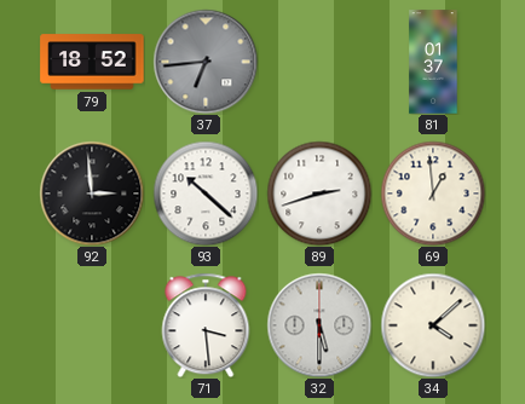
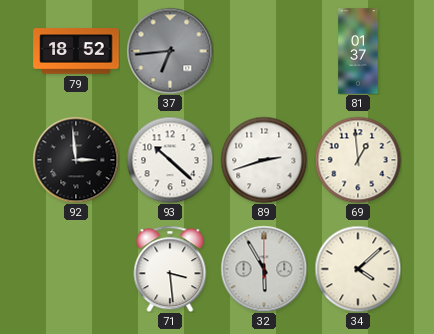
32: 5:30 -> 5:55
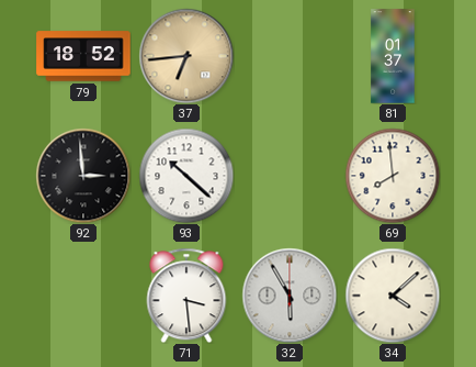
37 dial: grey -> champagne
89: 2:42 -> none
69: 12:59 -> 7:59
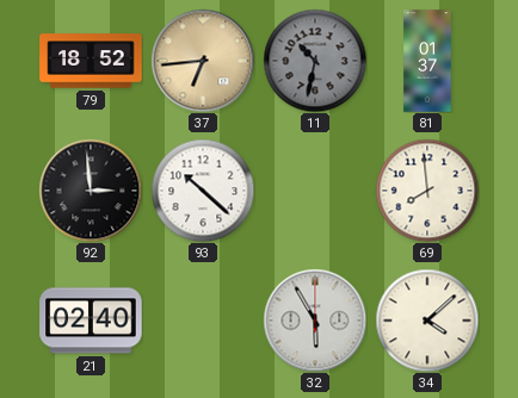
11: none -> 10:32
21: none -> 02:40
71: 3:29 -> none
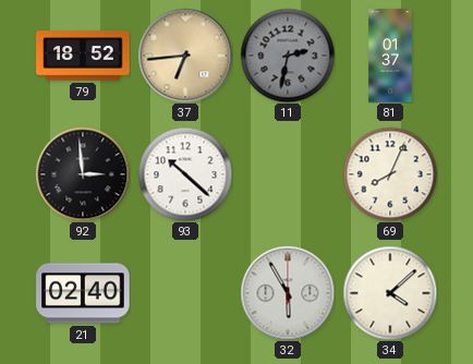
11: 10:32 -> 2:32
69: 7:59 -> 8:04
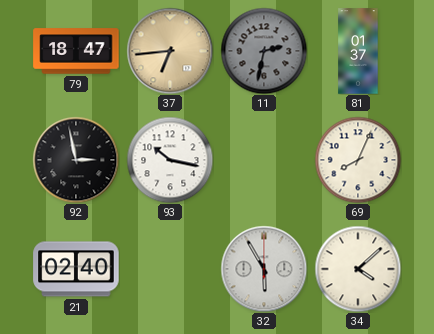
79: 18:52 -> 18:47
92: 2:59 -> 2:58
93: 10:22 -> 10:17
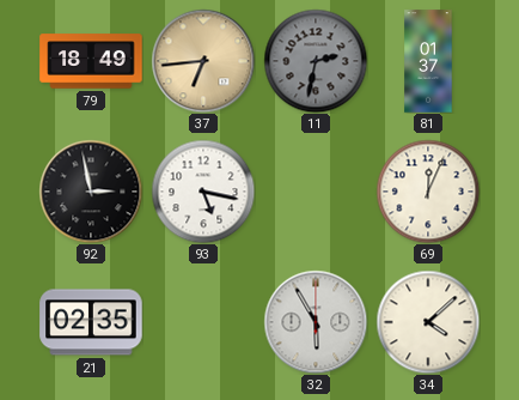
79: 18:47 -> 18:49
93: 10:17 -> 5:17
69: 8:04 -> 12:04
21: 02:40 -> 02:35
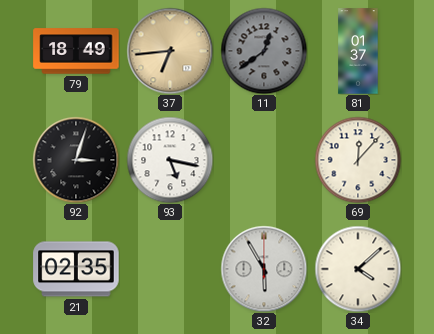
11: 2:32 -> 12:39
92: 2:58 -> 3:03
69: 12:04 -> 12:07
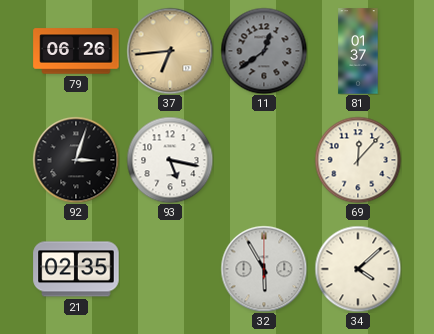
79: 18:49 -> 06:26
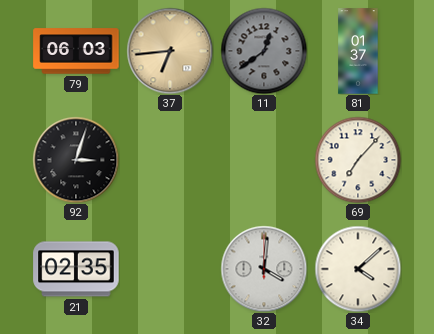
79: 06:26 -> 06:03
93: 5:17 -> none
69: 12:07 -> 7:07
32: 5:55 -> 4:01
